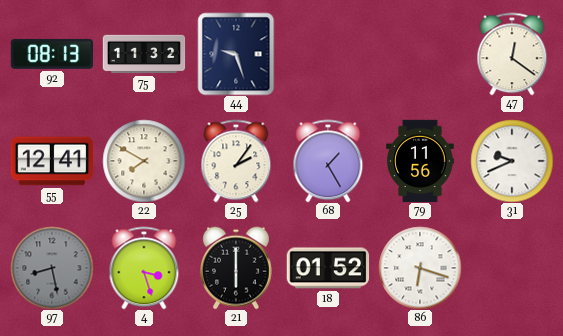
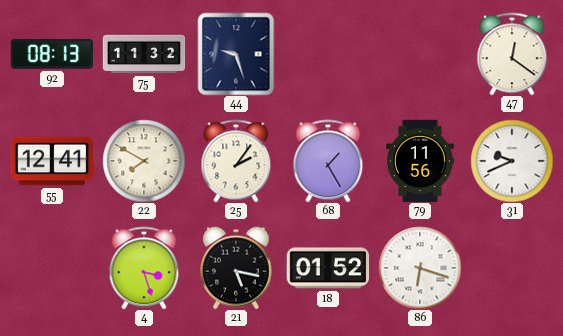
97: 8:28 -> none
21: 6:00 -> 5:17
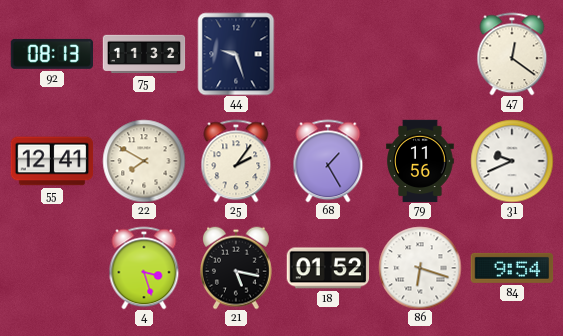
84: none -> 9:54
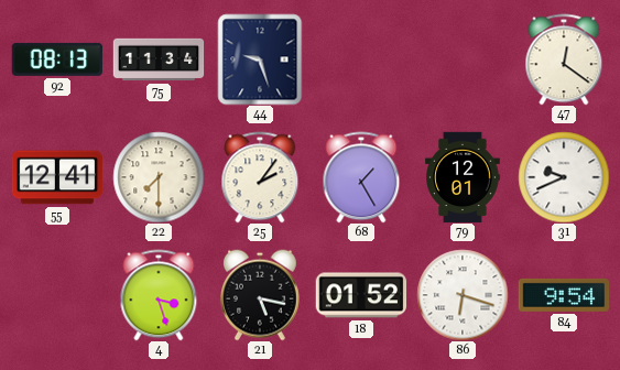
75: 11:32 -> 11:34
22: 7:50 -> 7:30
79: 11:56 -> 12:01
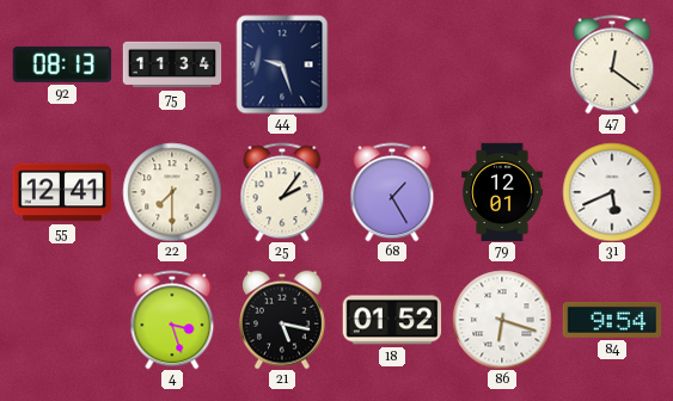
31: 9:41 -> 5:41
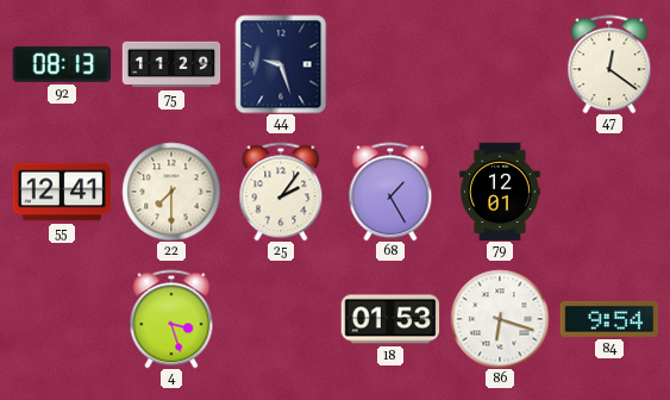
75: 11:34 -> 11:29
31: 5:41 -> none
21: 5:17 -> none
18: 01:52 -> 01:53
